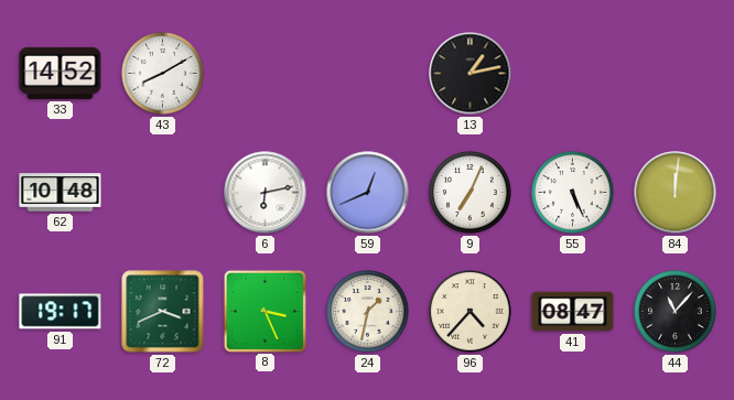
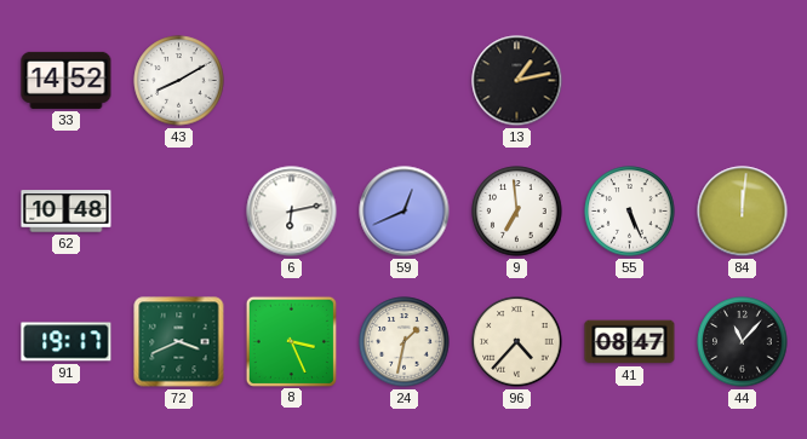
9: 7:04 -> 6:59
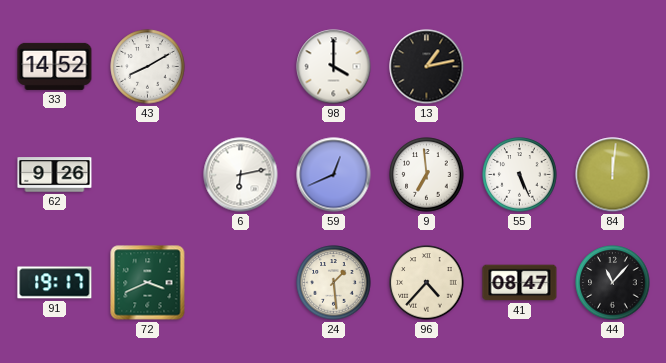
98: none -> 4:00
62: 10:48 -> 9:26
8: 3:26 -> none
24: 1:32 -> 1:29
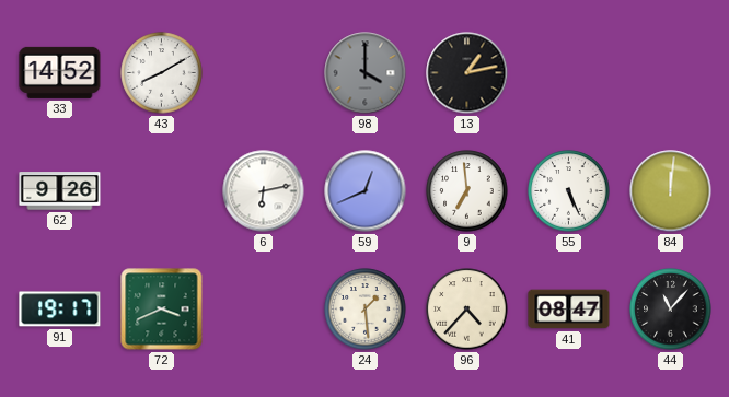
98 dial: white -> grey
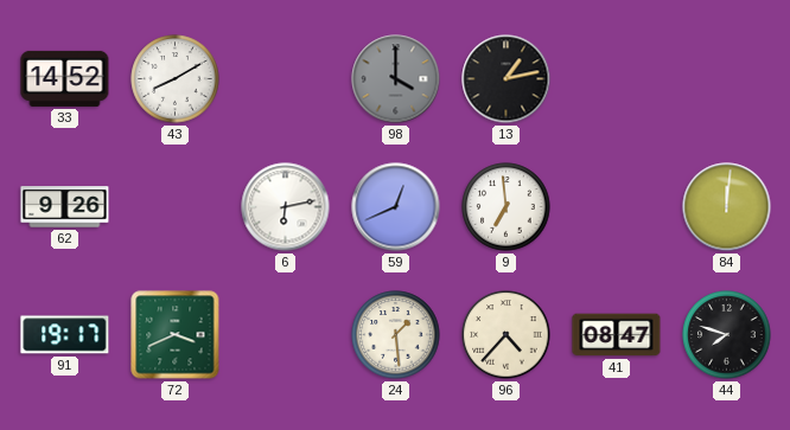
55: 5:26 -> none
44: 11:07 -> 7:48
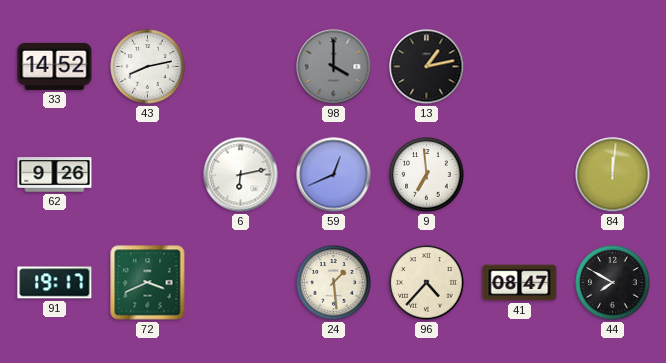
43: 8:10 -> 8:13
44: 7:48 -> 7:50
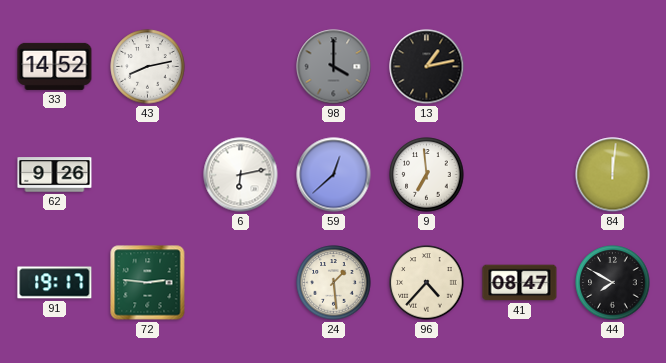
59: 12:41 -> 12:38
72: 3:41 -> 2:46
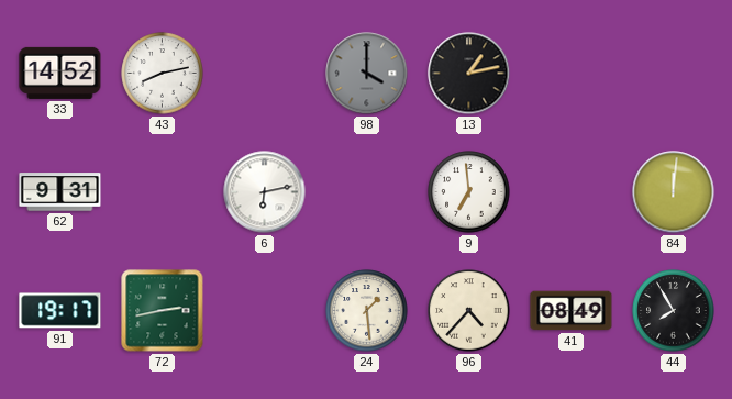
62: 9:26 -> 9:31
59: 12:38 -> none
72: 2:46 -> 2:43
41: 08:47 -> 08:49
44: 7:50 -> 7:55
